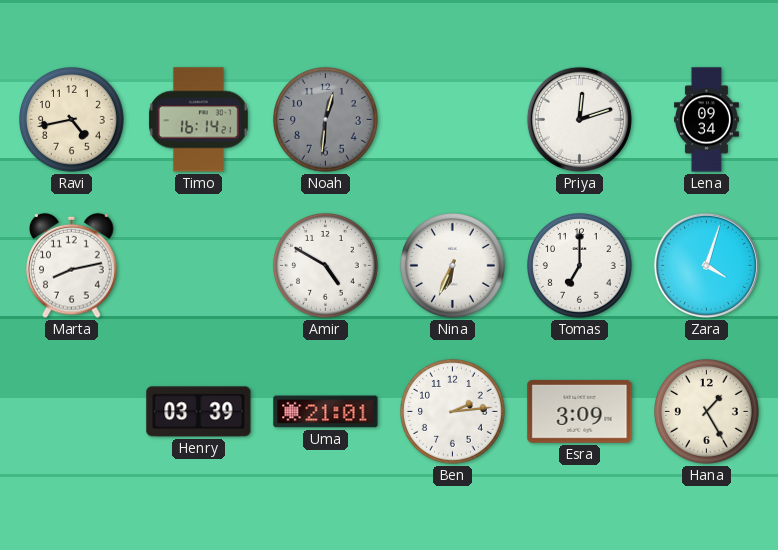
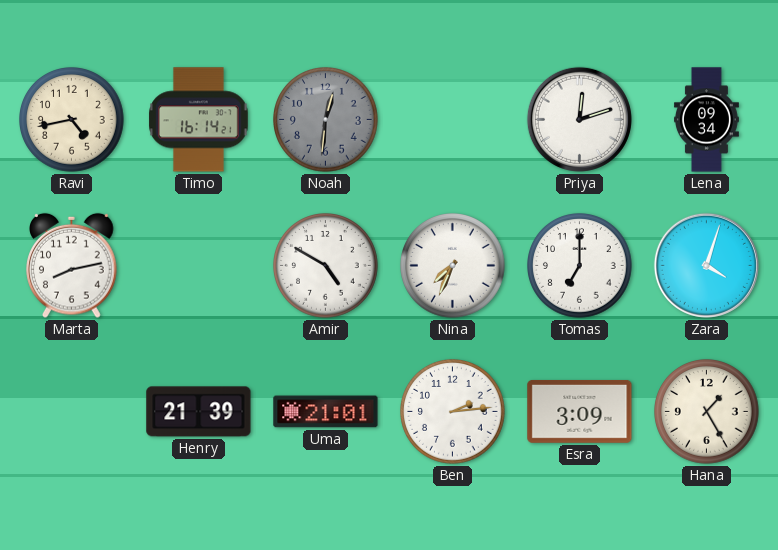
Nina: 6:34 -> 7:34
Henry: 03:39 -> 21:39
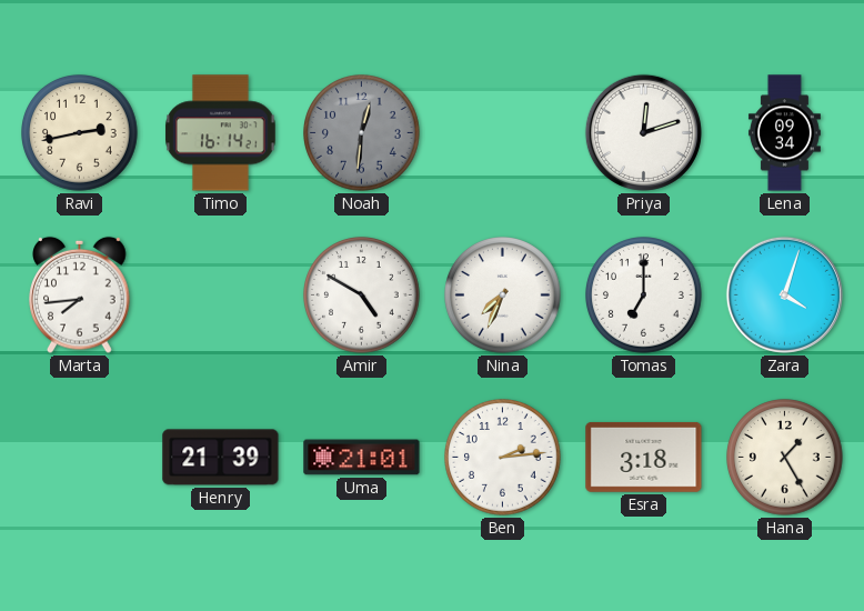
Ravi: 4:43 -> 2:43
Marta: 8:13 -> 7:44
Esra: 3:09 -> 3:18
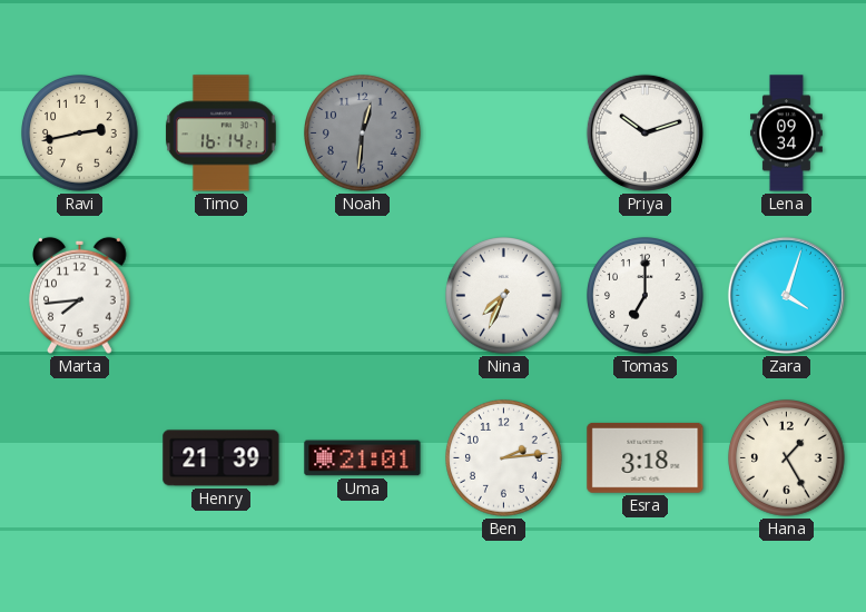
Priya: 12:12 -> 10:12
Amir: 4:50 -> none
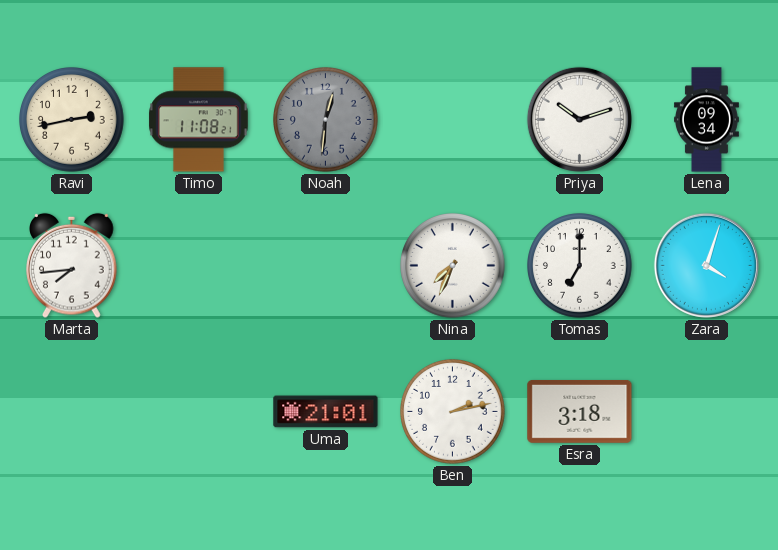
Timo: 16:14 -> 11:08
Henry: 21:39 -> none
Ben: 2:14 -> 2:13
Hana: 1:25 -> none
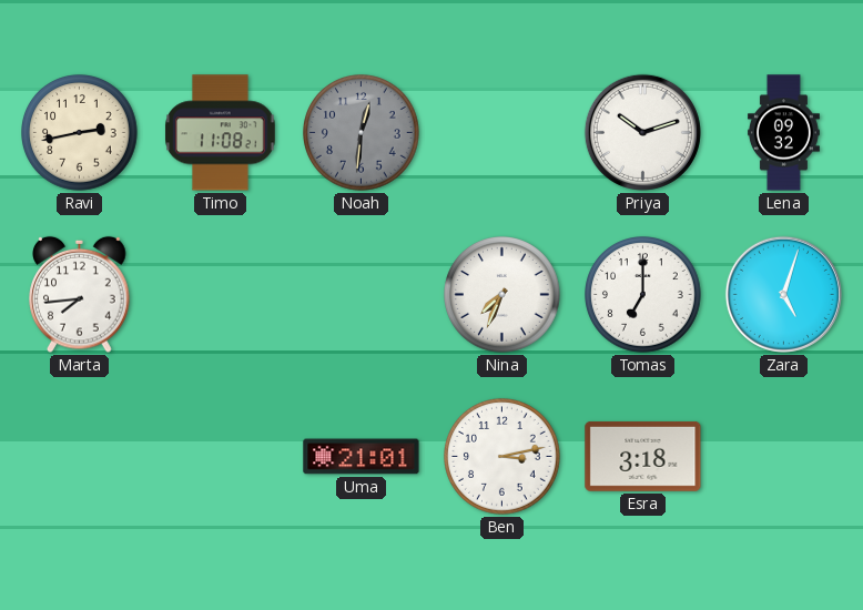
Lena: 09:34 -> 09:32
Zara: 4:03 -> 5:03
Ben: 2:13 -> 3:13
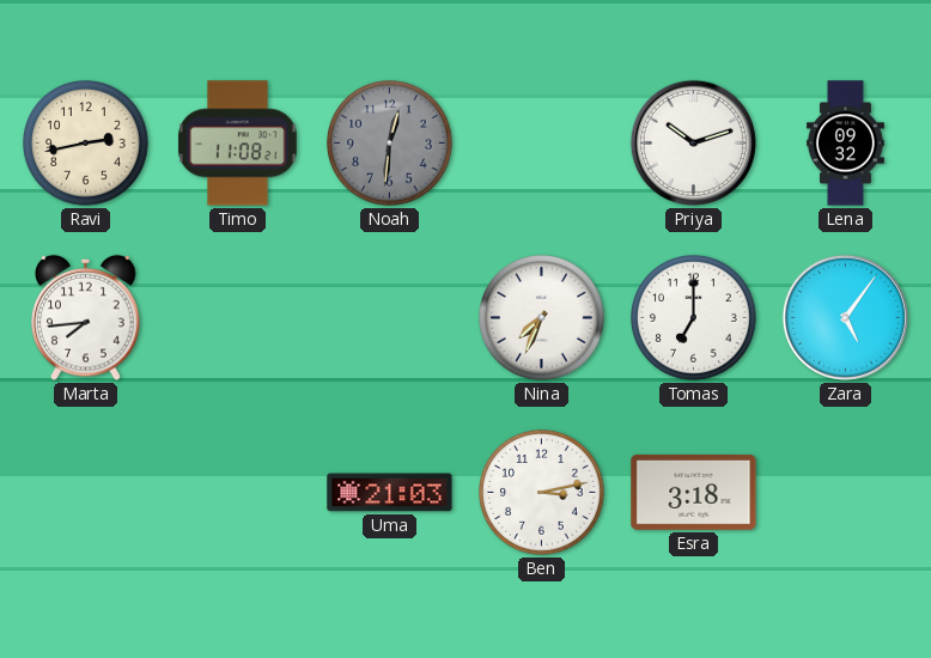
Zara: 5:03 -> 5:06
Uma: 21:01 -> 21:03
